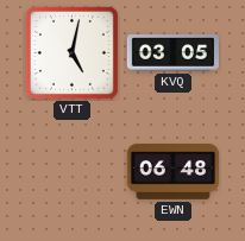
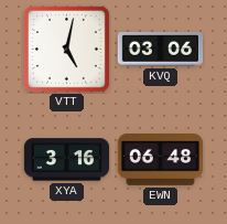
KVQ: 03:05 -> 03:06
XYA: none -> 3:16
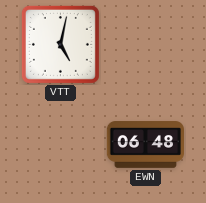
KVQ: 03:06 -> none
XYA: 3:16 -> none
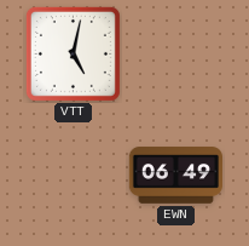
EWN: 06:48 -> 06:49
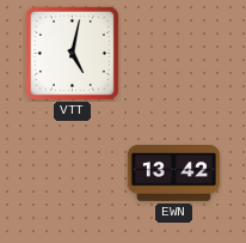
EWN: 06:49 -> 13:42
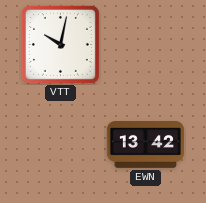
VTT: 5:02 -> 10:02
